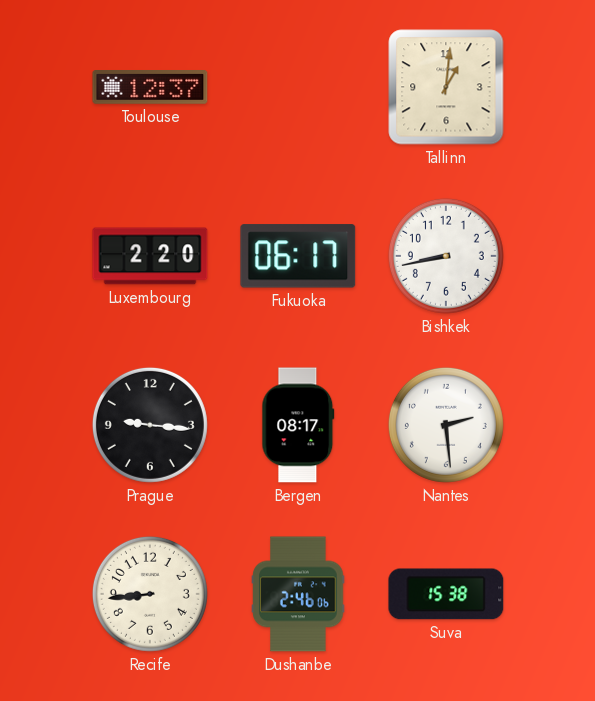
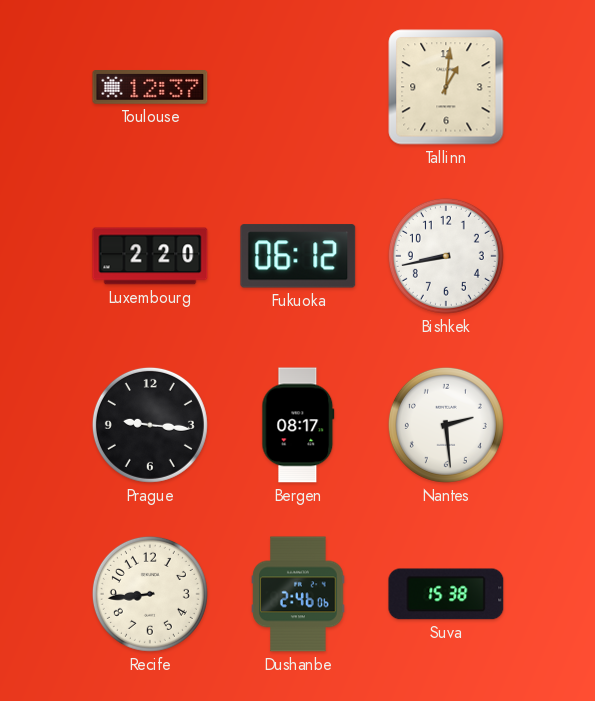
Fukuoka: 06:17 -> 06:12
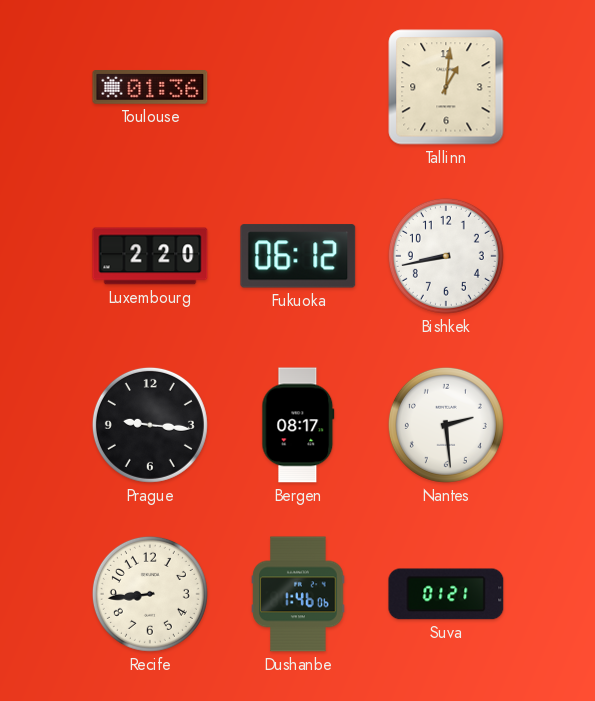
Toulouse: 12:37 -> 01:36
Dushanbe: 2:46 -> 1:46
Suva: 15:38 -> 01:21
